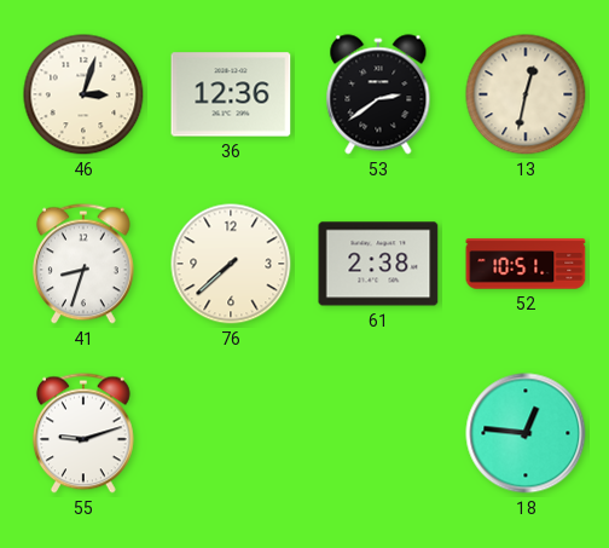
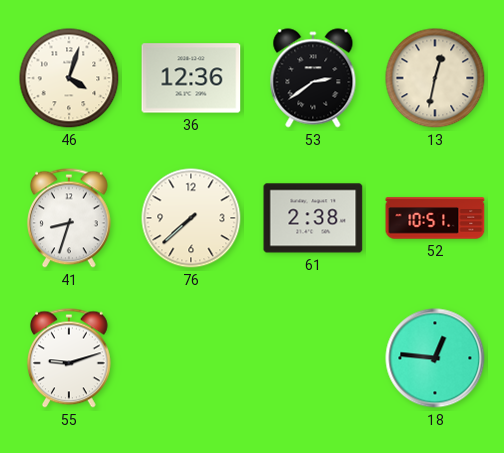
46: 3:03 -> 4:03
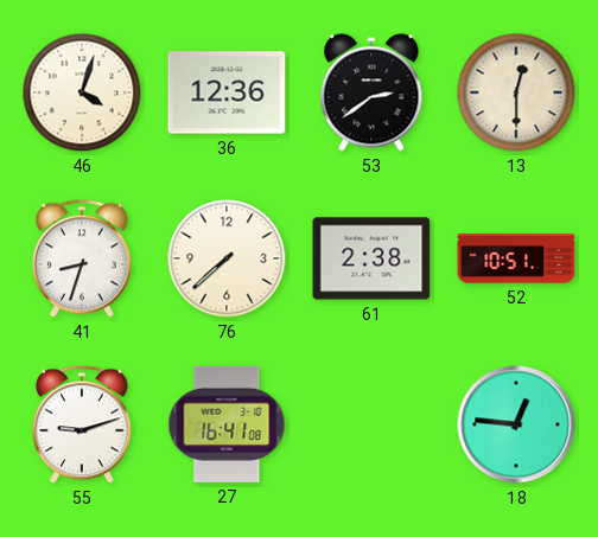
13: 12:32 -> 12:30
27: none -> 16:41
